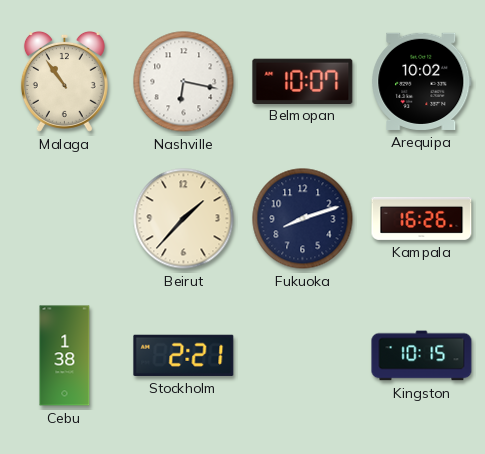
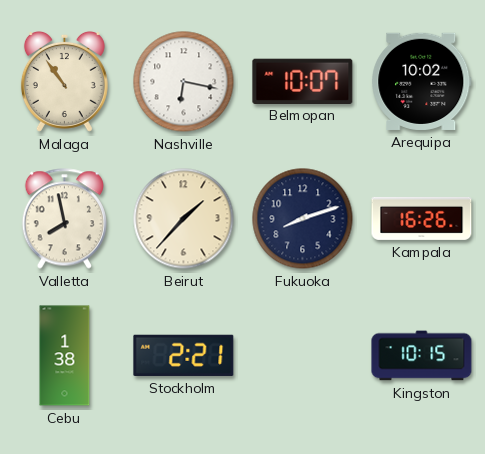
Valletta: none -> 7:58
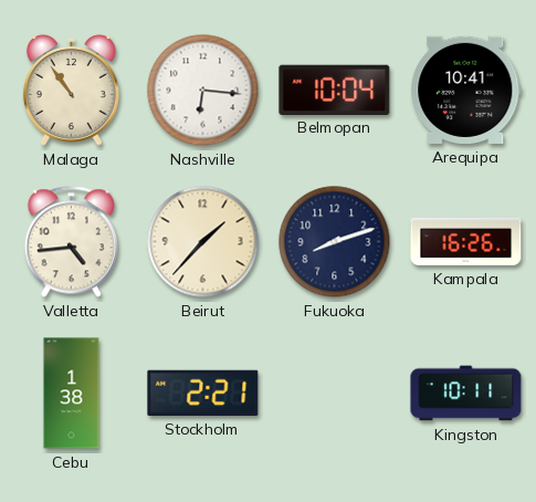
Nashville: 6:17 -> 6:16
Belmopan: 10:07 -> 10:04
Arequipa: 10:02 -> 10:41
Valletta: 7:58 -> 4:44
Kingston: 10:15 -> 10:11
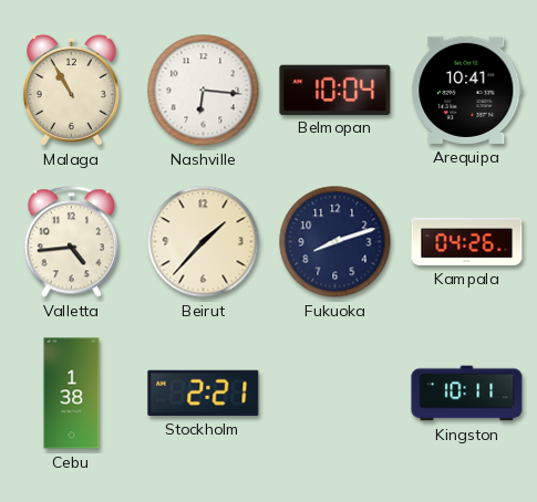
Malaga: 10:54 -> 10:55
Kampala: 16:26 -> 04:26
